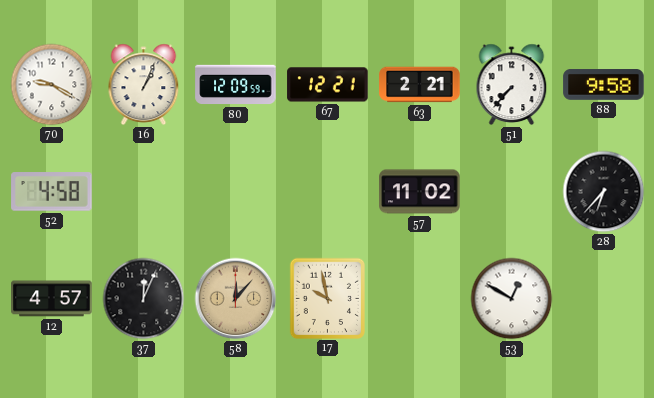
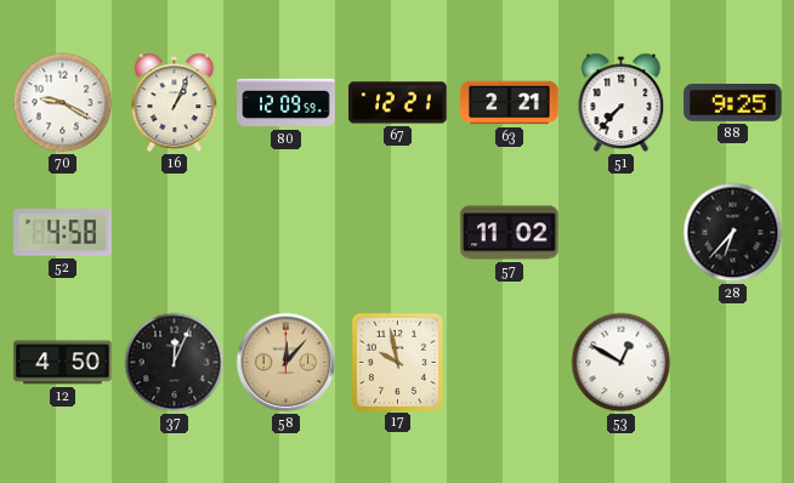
88: 9:58 -> 9:25
12: 4:57 -> 4:50
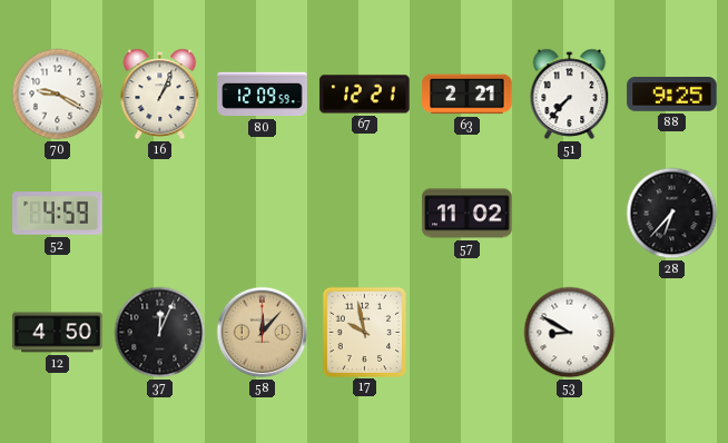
52: 4:58 -> 4:59
53: 12:50 -> 8:50
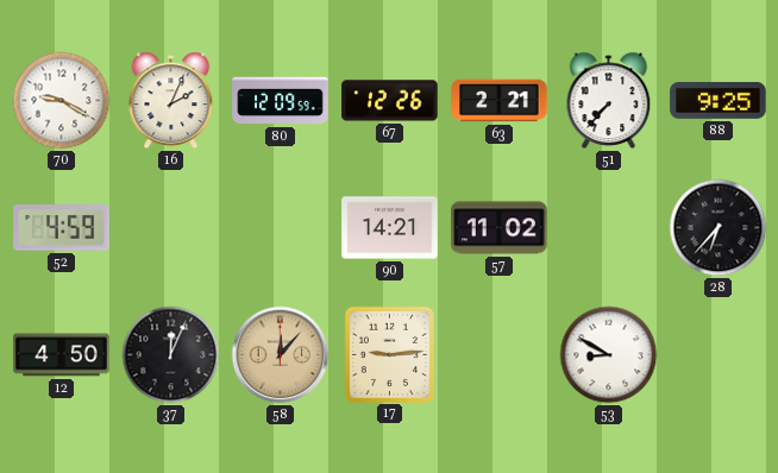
16: 1:04 -> 2:04
67: 12:21 -> 12:26
90: none -> 14:21
17: 9:58 -> 9:14
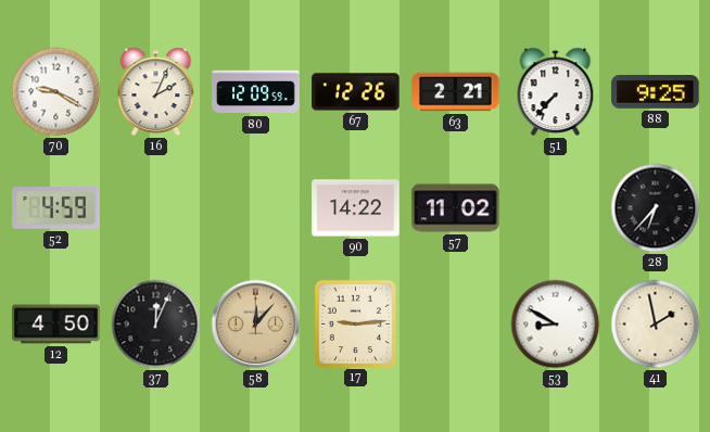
90: 14:21 -> 14:22
41: none -> 1:58
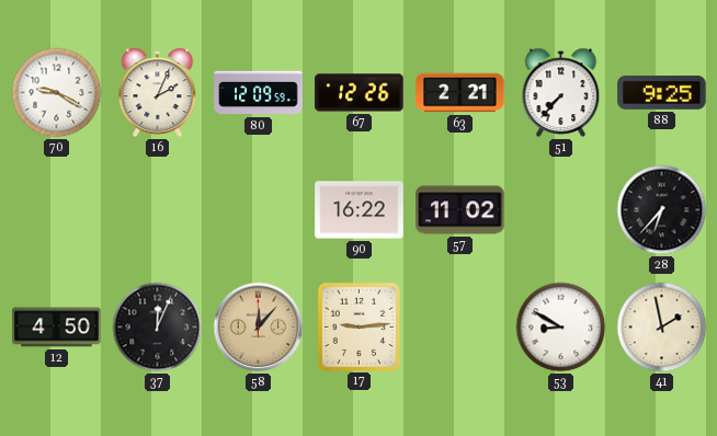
52: 4:59 -> none
90: 14:22 -> 16:22
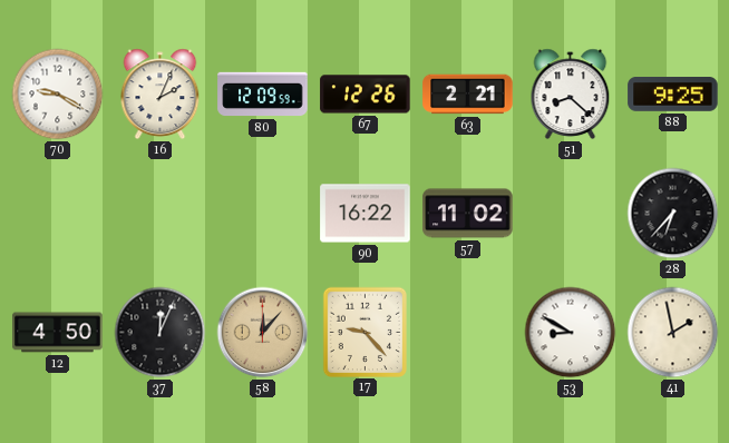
51: 7:37 -> 8:22
17: 9:14 -> 9:23
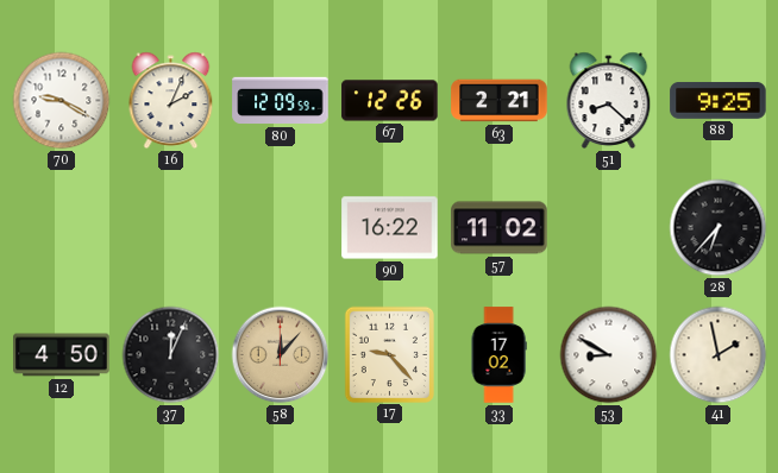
33: none -> 17:02
